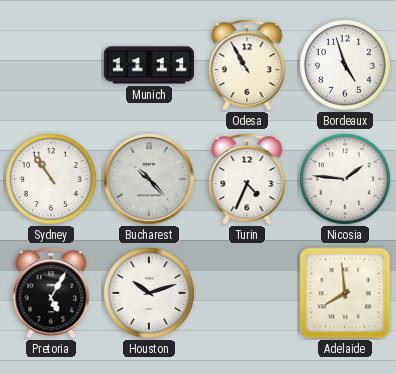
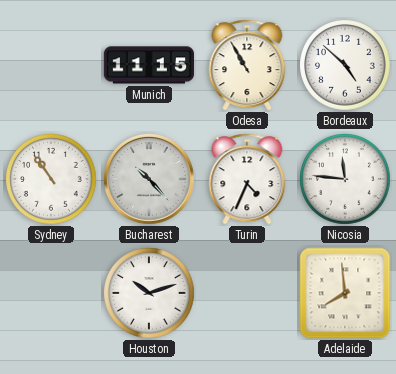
Munich: 11:11 -> 11:15
Bordeaux: 4:57 -> 4:52
Nicosia: 1:46 -> 11:46
Pretoria: 5:05 -> none
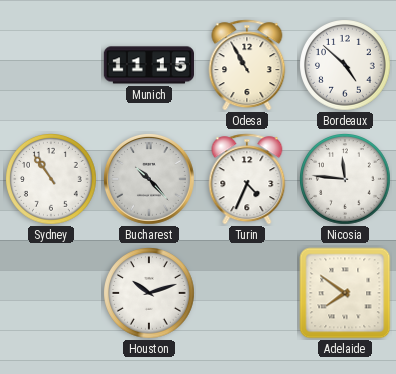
Adelaide: 7:59 -> 7:51
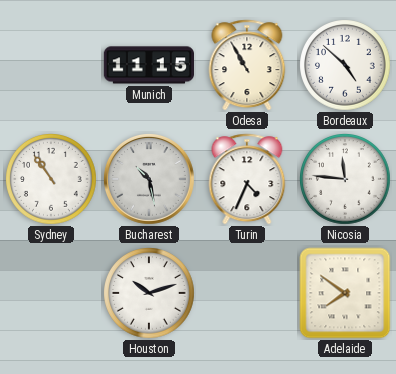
Bucharest: 10:23 -> 10:28
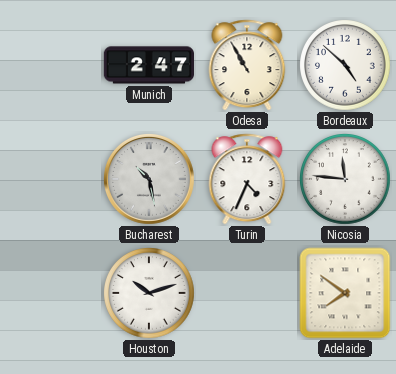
Munich: 11:15 -> 2:47
Sydney: 10:54 -> none
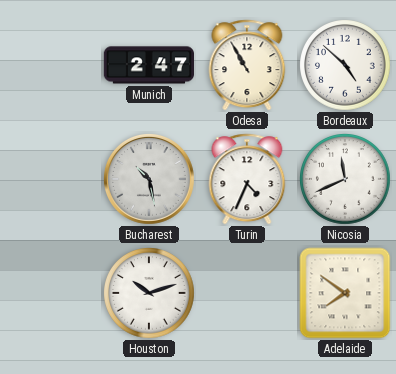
Nicosia: 11:46 -> 11:41
